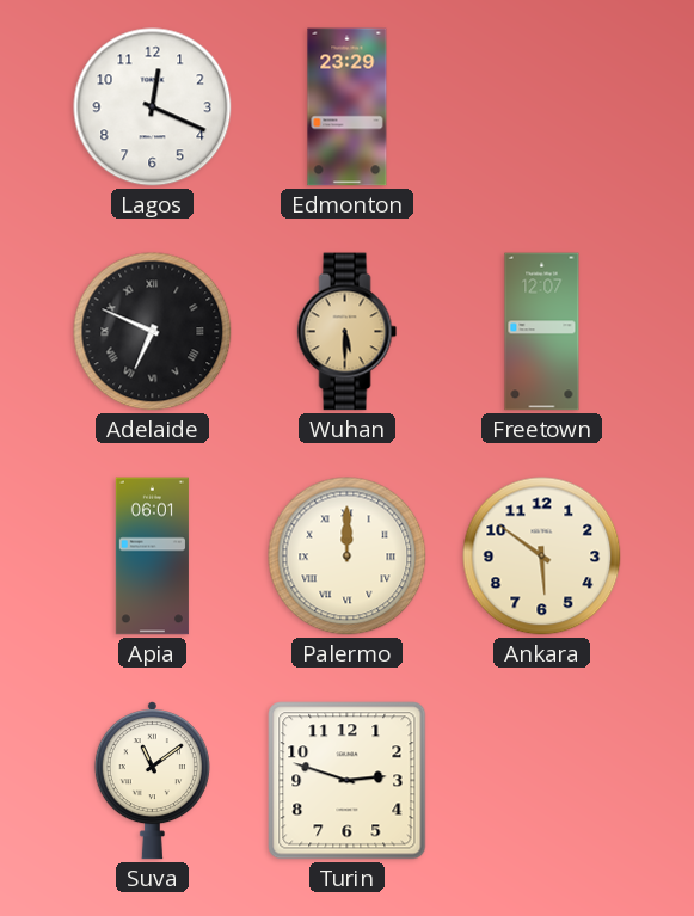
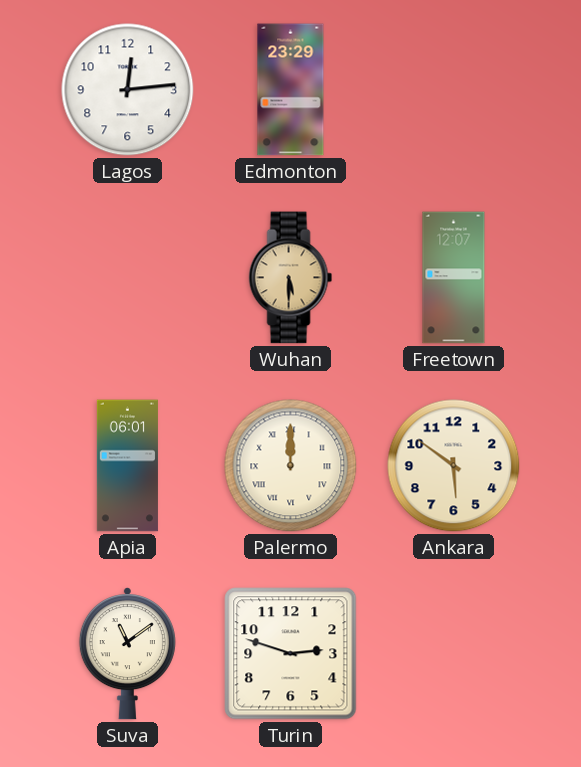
Lagos: 12:19 -> 12:14
Adelaide: 6:49 -> none
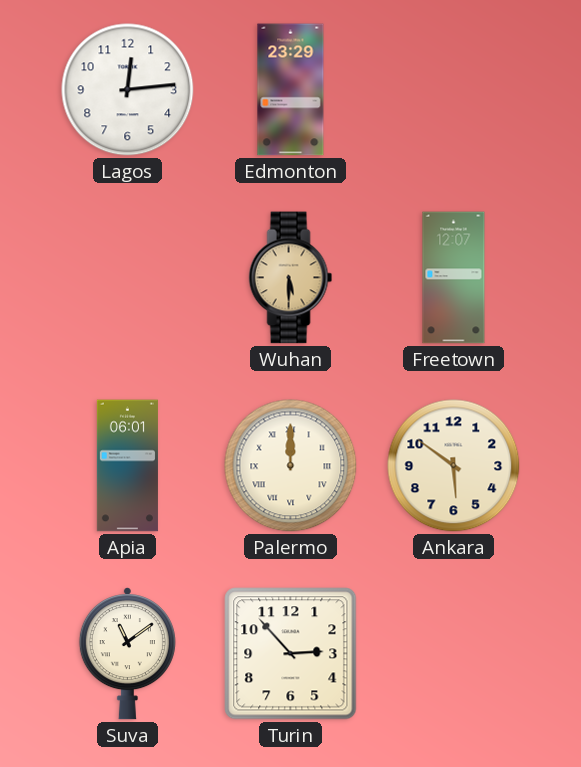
Turin: 2:48 -> 2:53
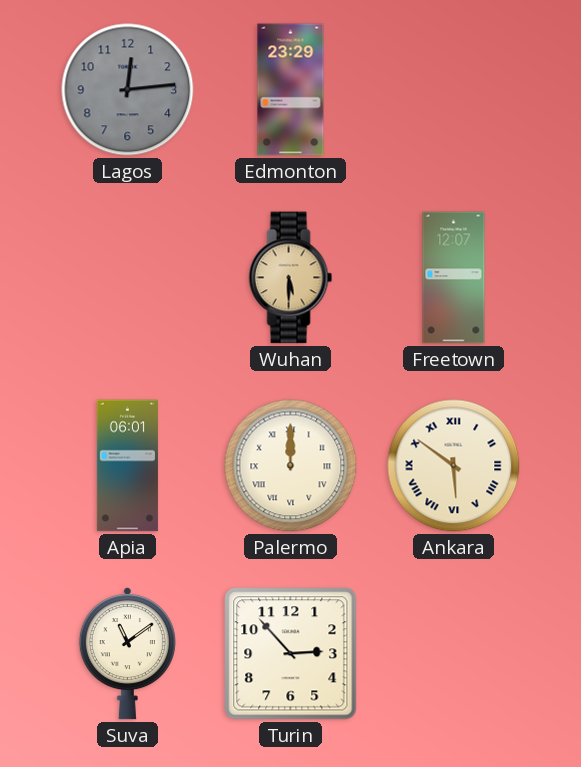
Lagos dial: white -> grey
Ankara numerals: Arabic -> Roman
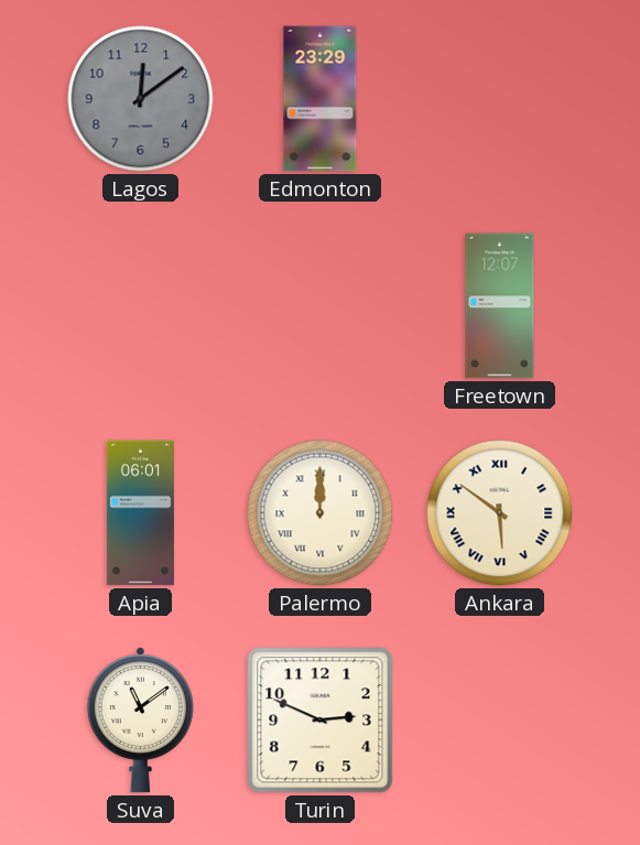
Lagos: 12:14 -> 12:09
Wuhan: 5:30 -> none
Turin: 2:53 -> 2:49
